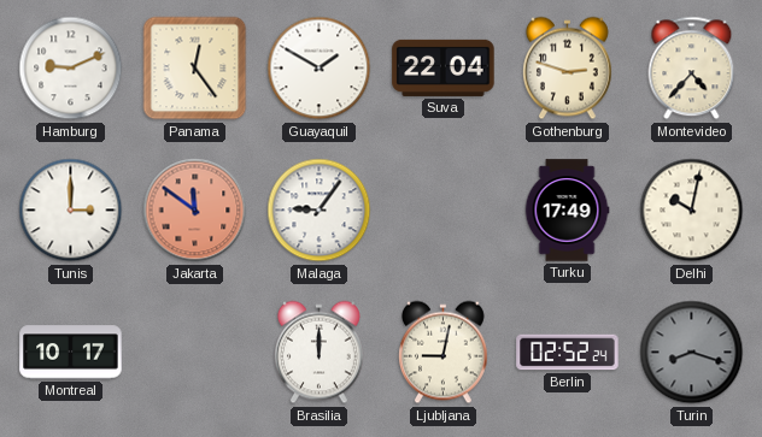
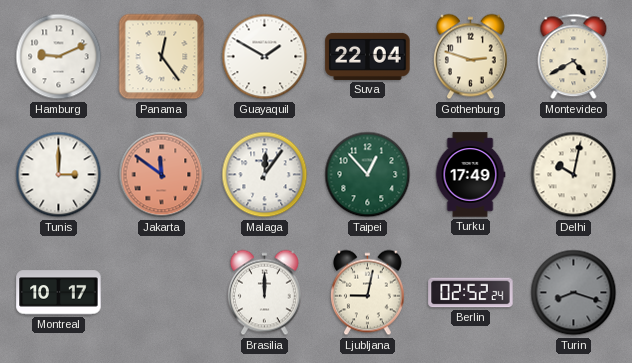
Montevideo: 4:37 -> 4:40
Malaga: 9:06 -> 12:06
Taipei: none -> 12:53
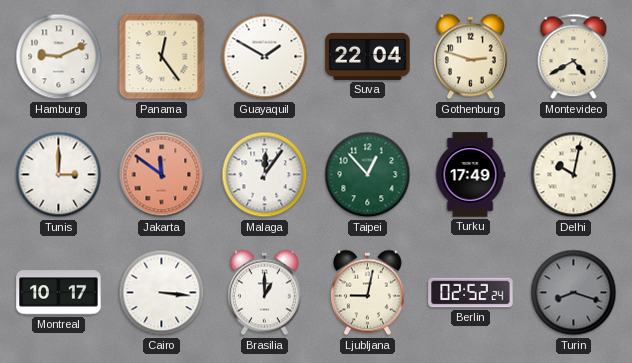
Cairo: none -> 3:16
Brasilia: 12:00 -> 1:00
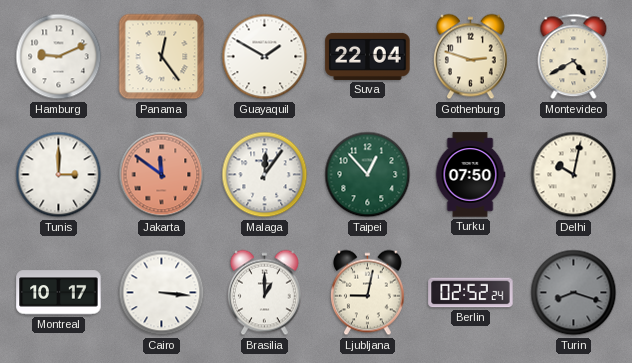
Turku: 17:49 -> 07:50
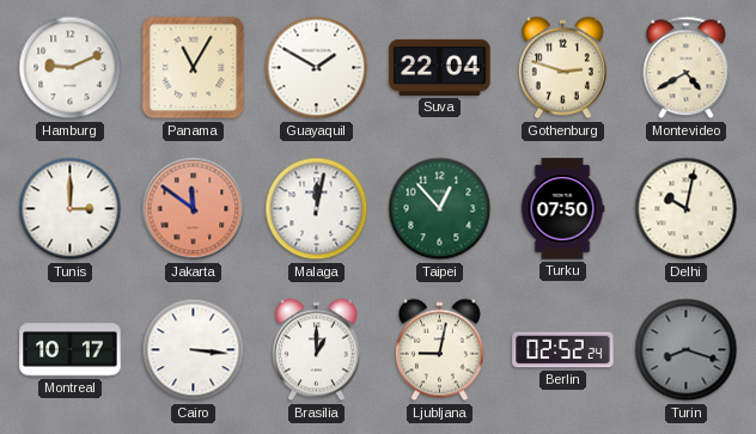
Panama: 12:24 -> 11:05
Malaga: 12:06 -> 12:02
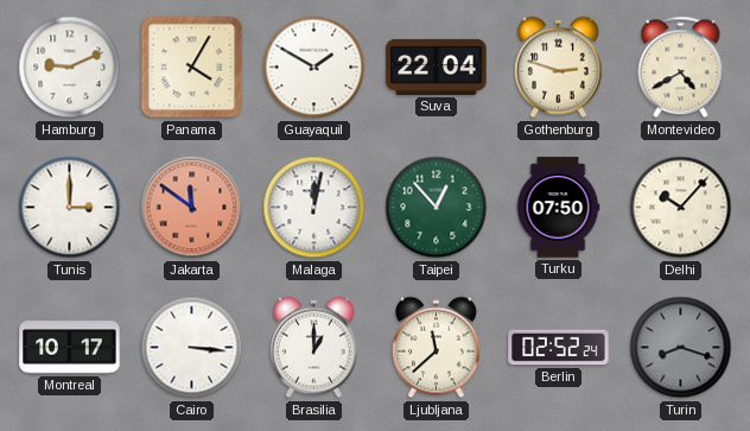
Panama: 11:05 -> 4:05
Delhi: 10:02 -> 10:07
Ljubljana: 9:02 -> 11:38
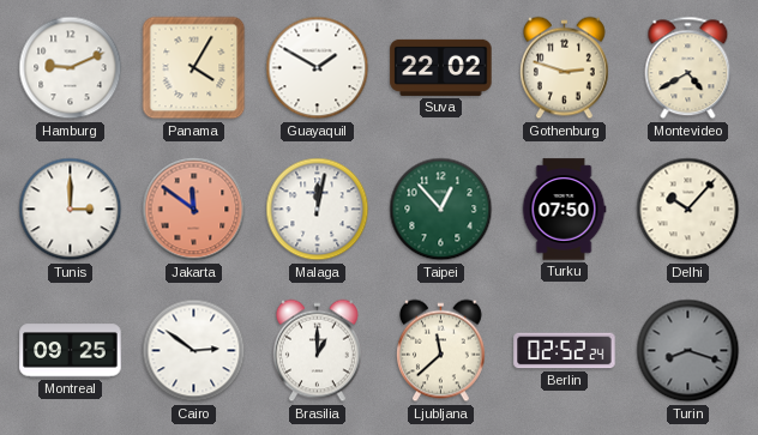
Suva: 22:04 -> 22:02
Montreal: 10:17 -> 09:25
Cairo: 3:16 -> 2:51
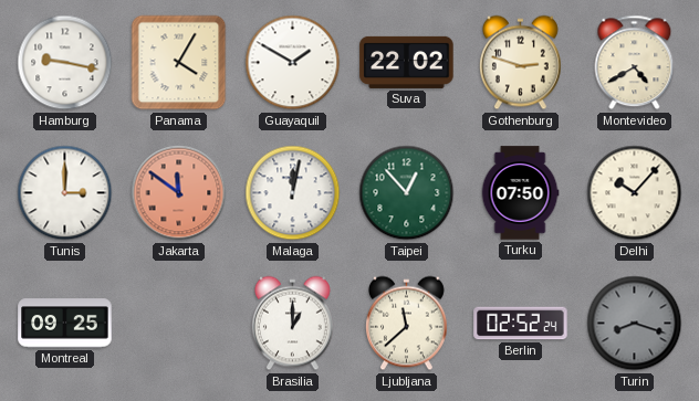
Hamburg: 9:11 -> 9:17
Cairo: 2:51 -> none
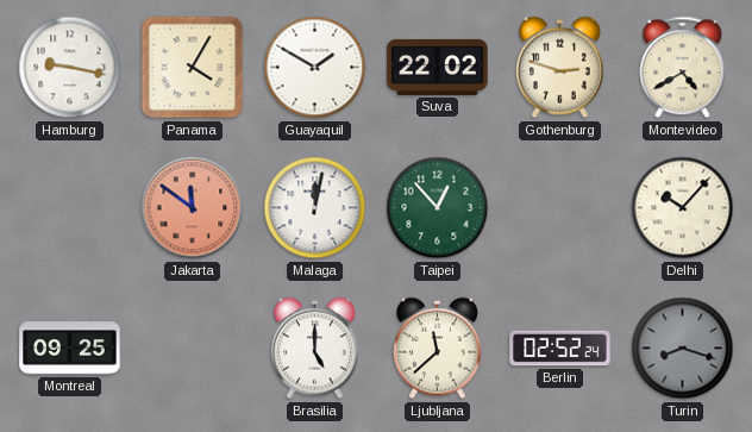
Tunis: 3:00 -> none
Turku: 07:50 -> none
Brasilia: 1:00 -> 5:00
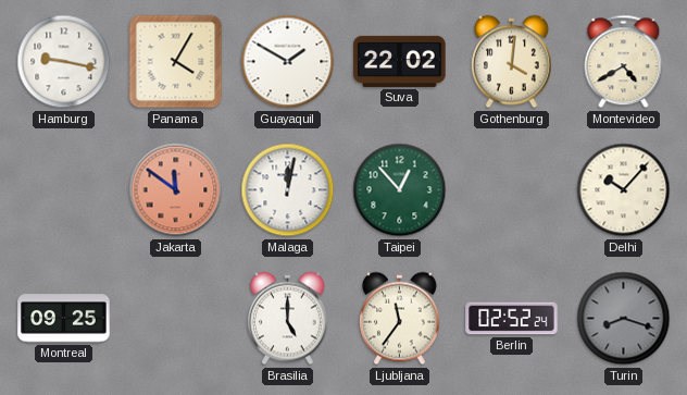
Gothenburg: 2:48 -> 4:01
Ljubljana: 11:38 -> 11:36
